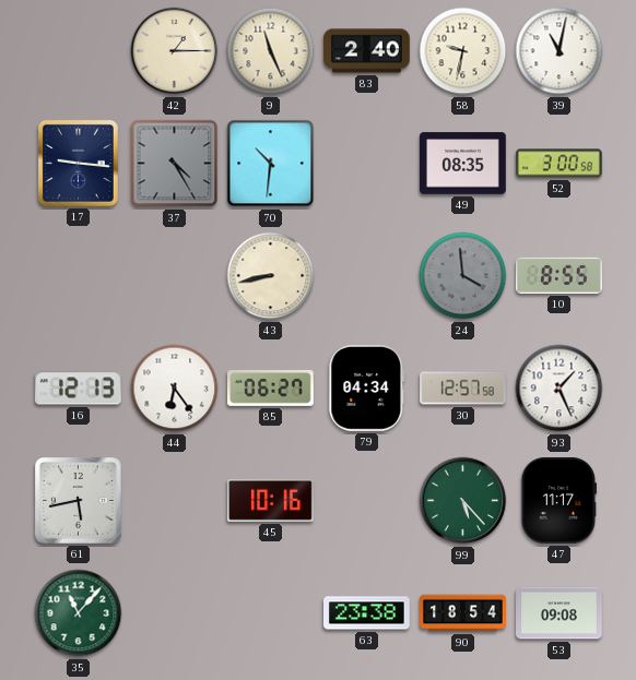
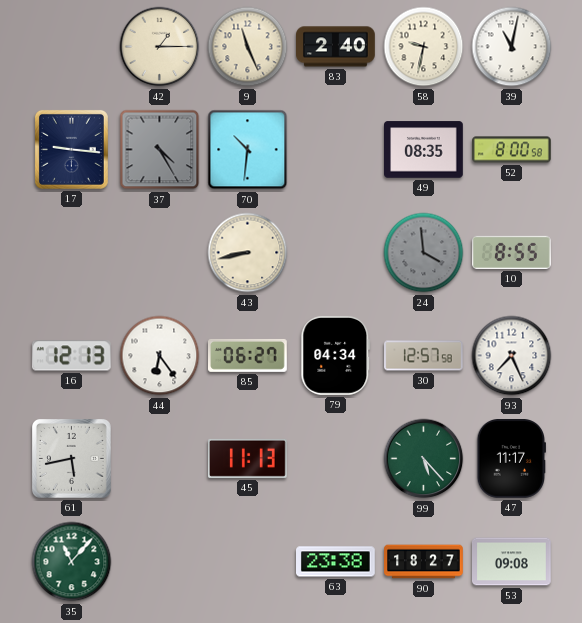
52: 3:00 -> 8:00
93: 1:26 -> 7:26
45: 10:16 -> 11:13
90: 18:54 -> 18:27
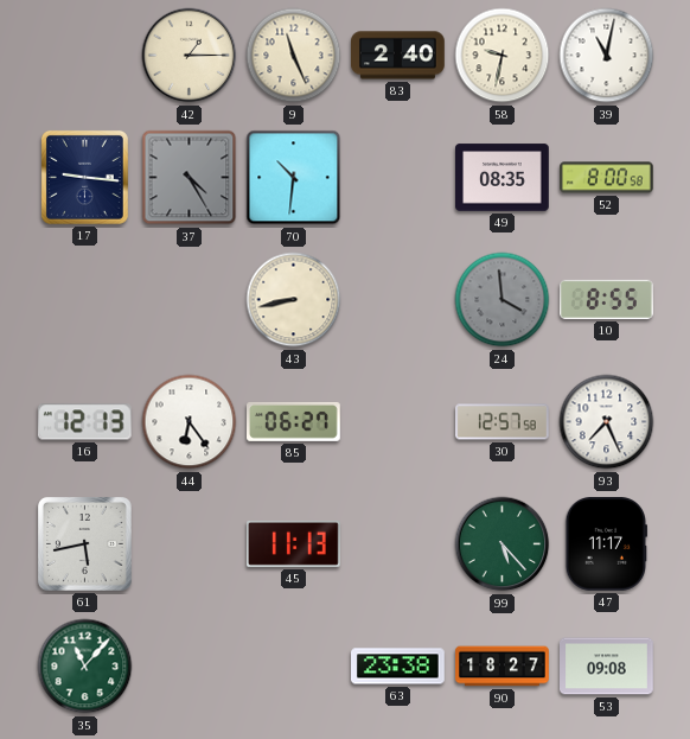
79: 04:34 -> none
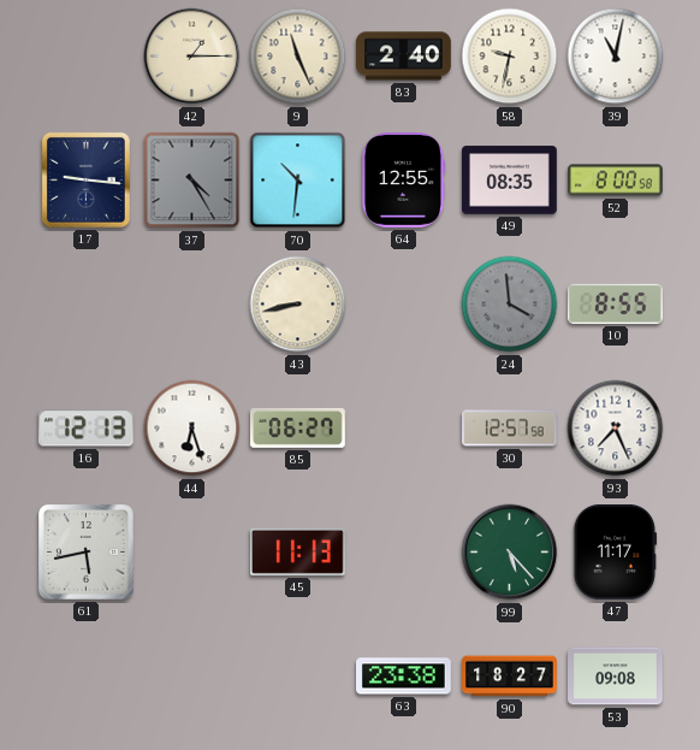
64: none -> 12:55
44: 6:24 -> 6:27
35: 11:07 -> none
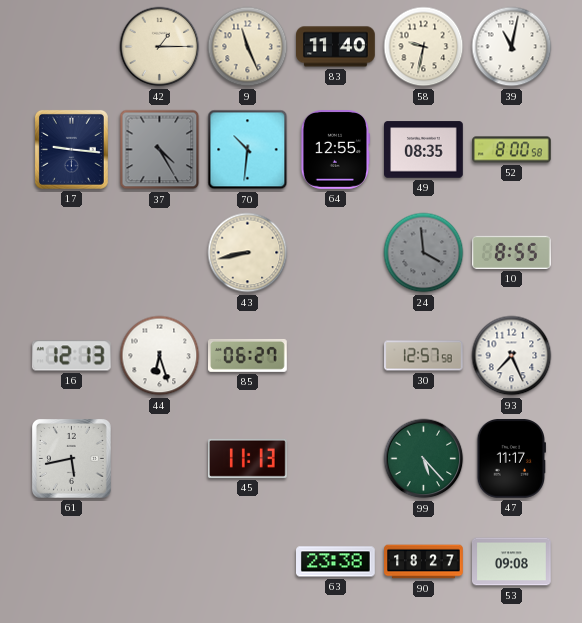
83: 2:40 -> 11:40
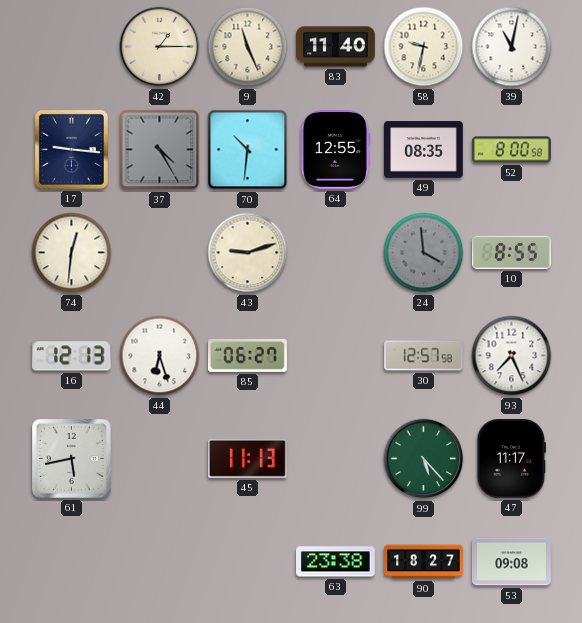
74: none -> 12:31
43: 8:43 -> 9:12
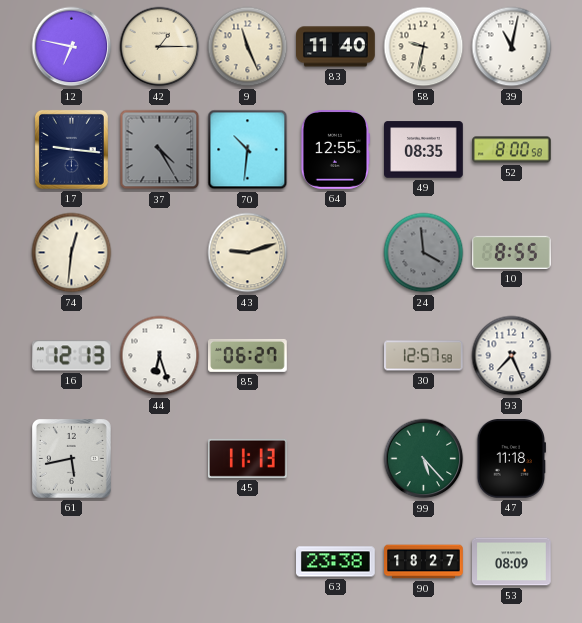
12: none -> 6:47
47: 11:17 -> 11:18
53: 09:08 -> 08:09
